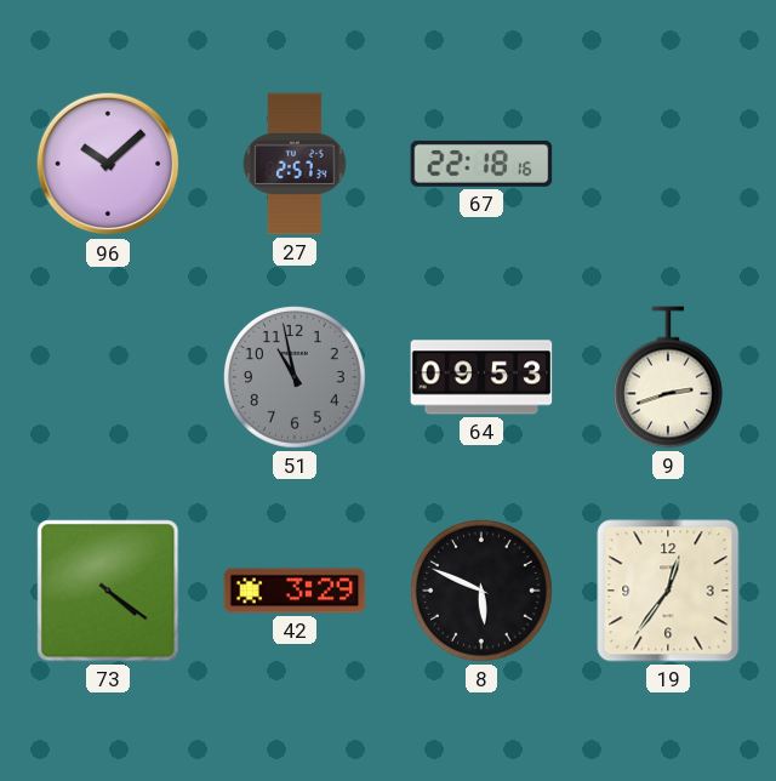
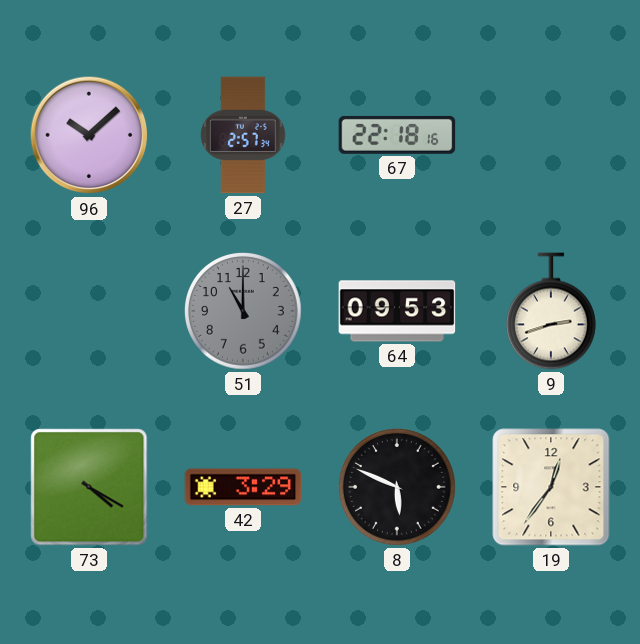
51: 10:58 -> 11:00
73: 4:21 -> 4:20
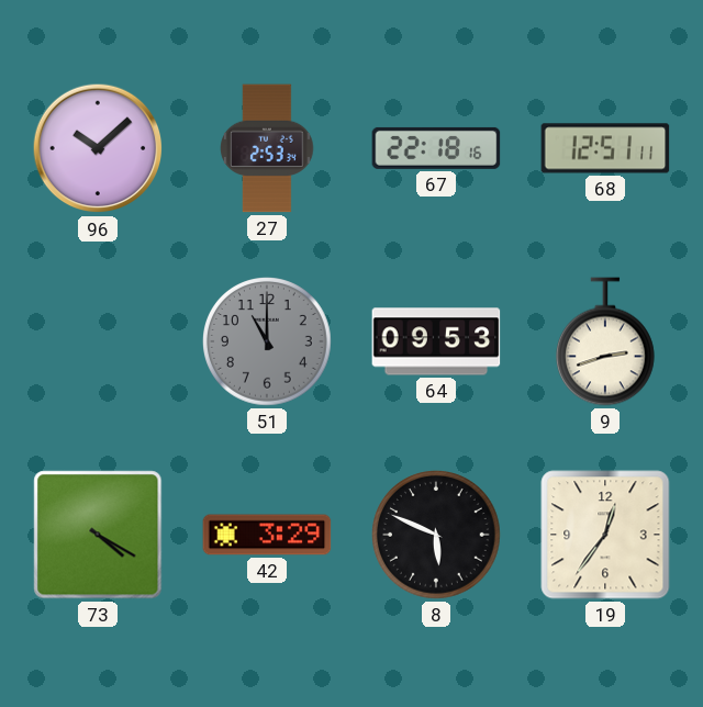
27: 2:57 -> 2:53
68: none -> 12:51
